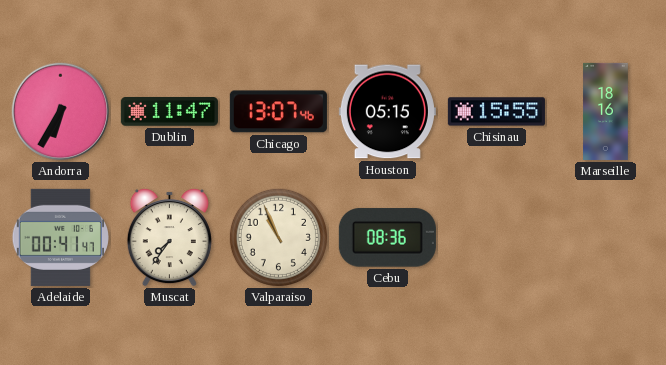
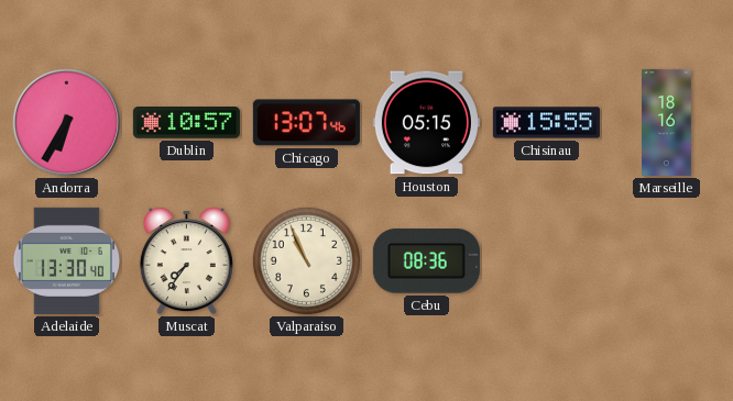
Dublin: 11:47 -> 10:57
Adelaide: 00:41 -> 13:30
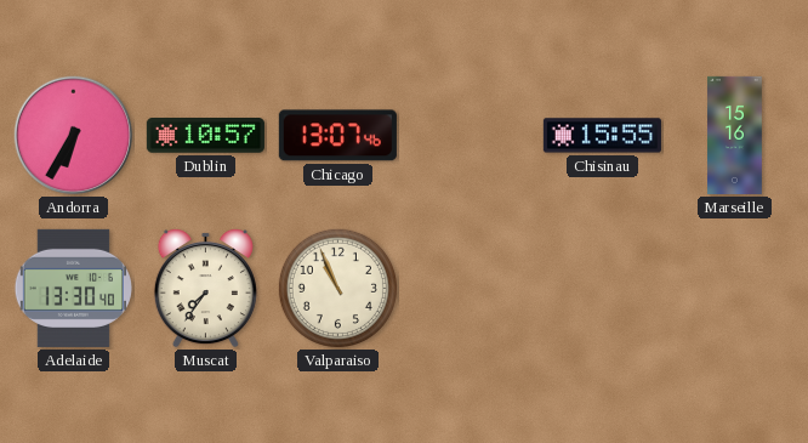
Houston: 05:15 -> none
Marseille: 18:16 -> 15:16
Cebu: 08:36 -> none
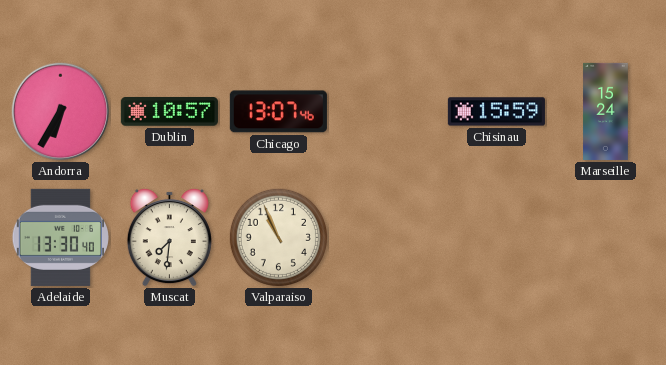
Chisinau: 15:55 -> 15:59
Marseille: 15:16 -> 15:24
Muscat: 7:36 -> 7:31
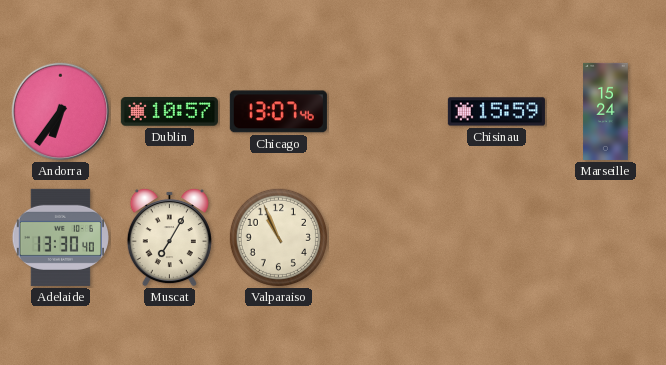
Andorra: 6:35 -> 6:36
Muscat: 7:31 -> 7:05
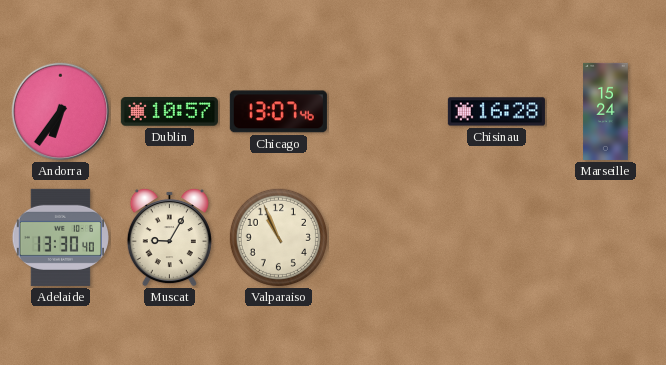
Chisinau: 15:59 -> 16:28
Muscat: 7:05 -> 9:05
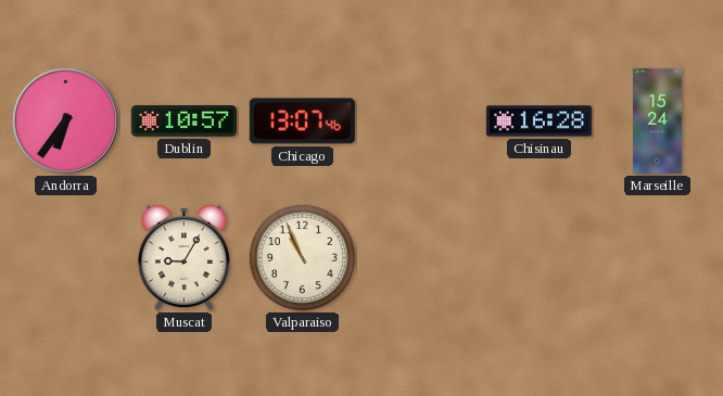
Adelaide: 13:30 -> none
